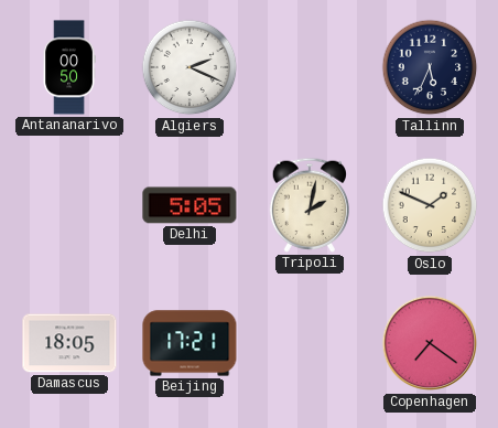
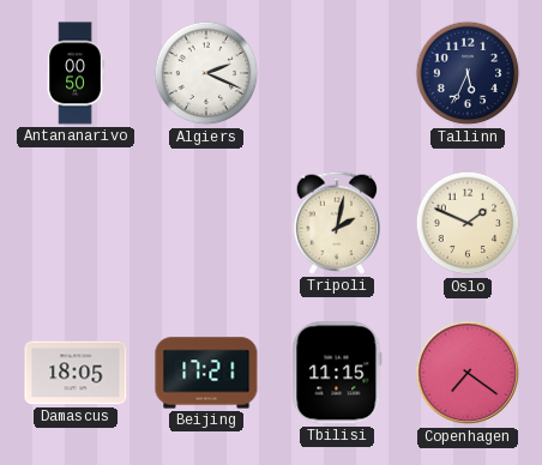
Delhi: 5:05 -> none
Tbilisi: none -> 11:15
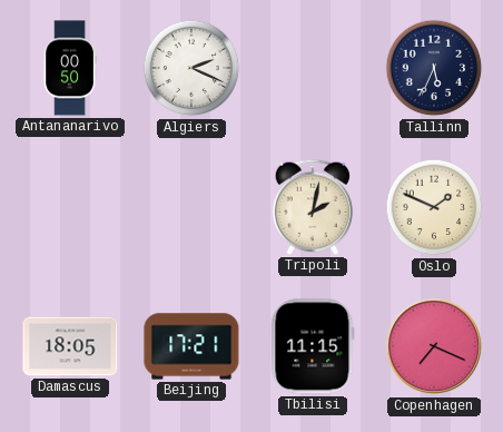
Copenhagen: 7:21 -> 7:19
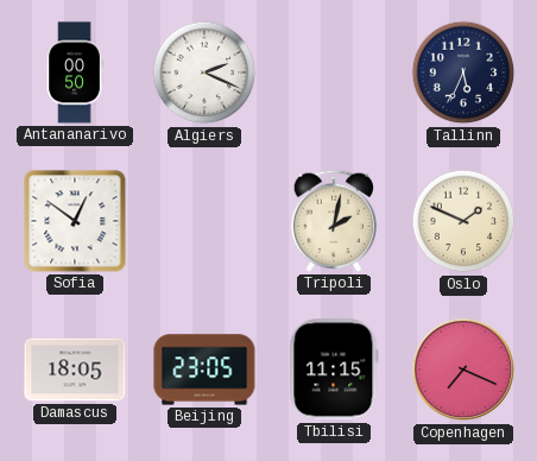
Sofia: none -> 12:51
Beijing: 17:21 -> 23:05
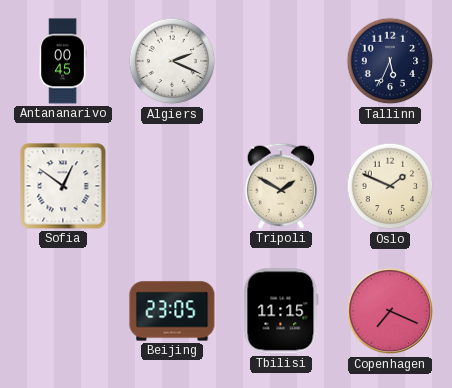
Antananarivo: 00:50 -> 00:45
Tripoli: 2:02 -> 1:50
Damascus: 18:05 -> none
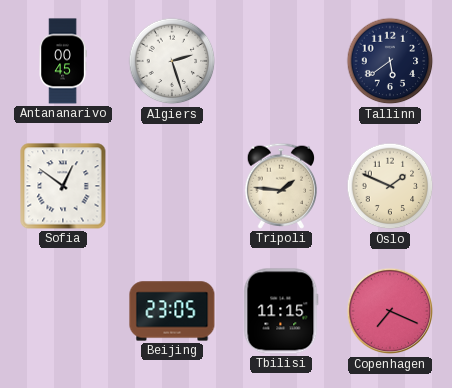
Algiers: 2:19 -> 2:27
Tallinn: 5:34 -> 5:39
Tripoli: 1:50 -> 1:46
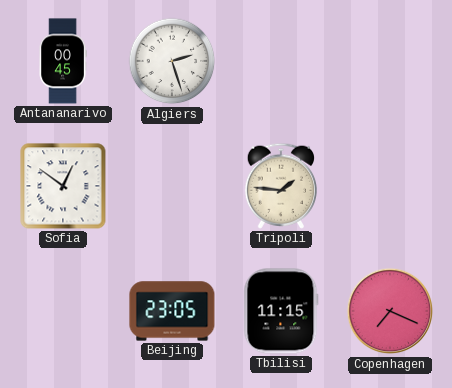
Tallinn: 5:39 -> none
Oslo: 1:49 -> none
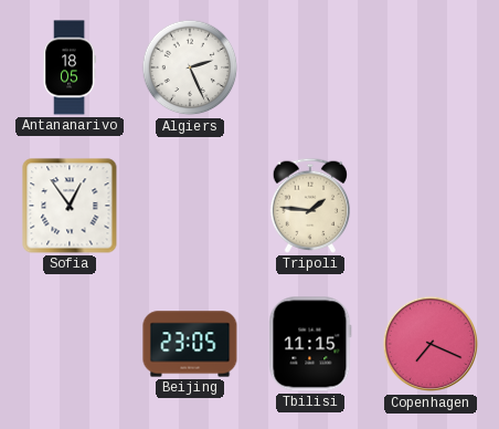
Antananarivo: 00:45 -> 18:05
Algiers: 2:27 -> 2:26
Sofia: 12:51 -> 12:54
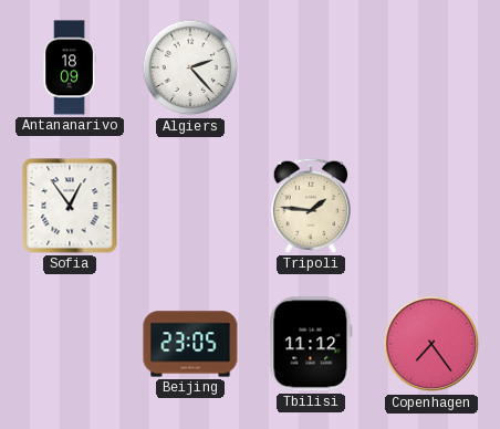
Antananarivo: 18:05 -> 18:09
Algiers: 2:26 -> 2:23
Tbilisi: 11:15 -> 11:12
Copenhagen: 7:19 -> 7:24
